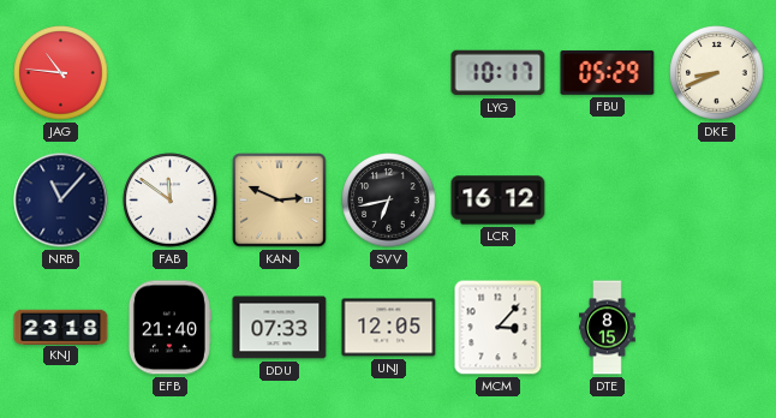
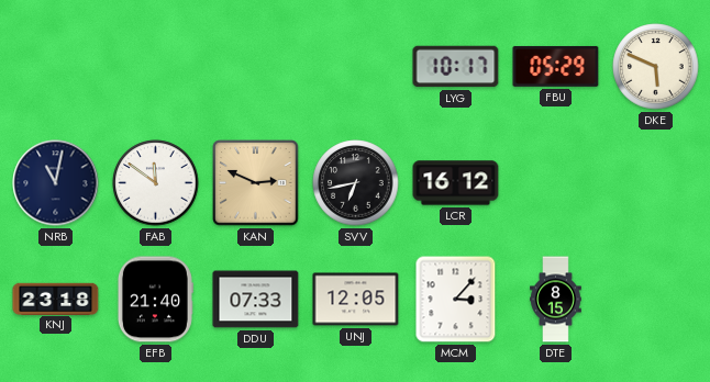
JAG: 10:46 -> none
DKE: 8:41 -> 5:49
NRB: 11:07 -> 11:02
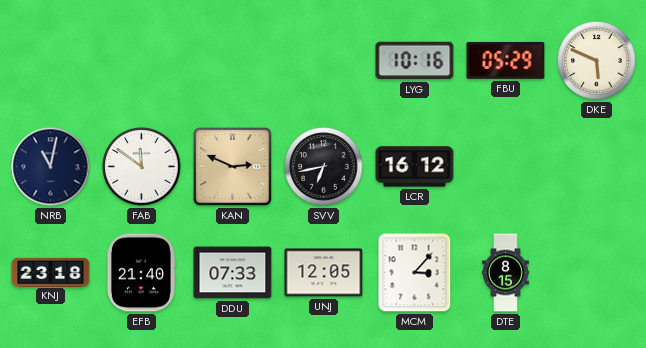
LYG: 10:17 -> 10:16
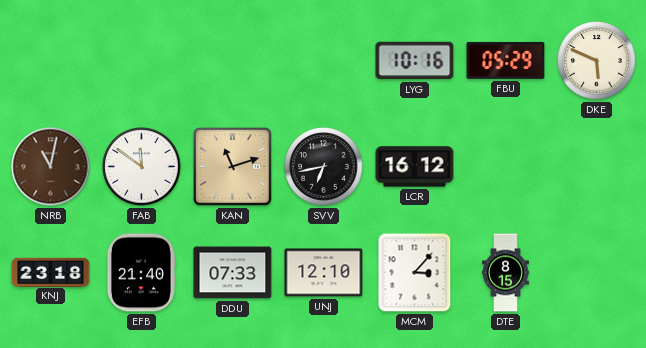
NRB dial: navy -> brown
KAN: 2:49 -> 11:12
UNJ: 12:05 -> 12:10
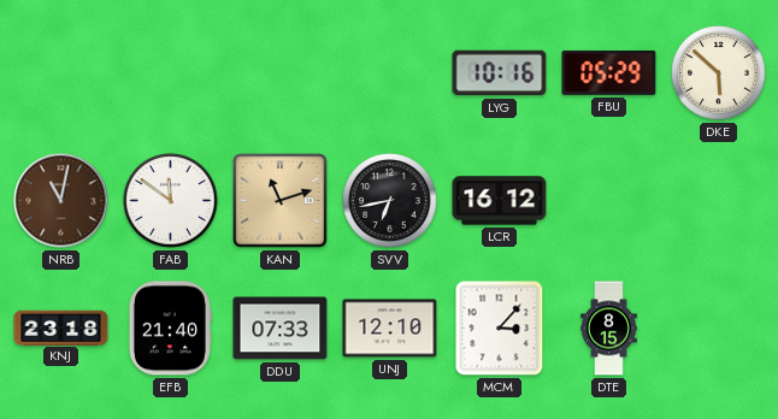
DKE: 5:49 -> 5:52
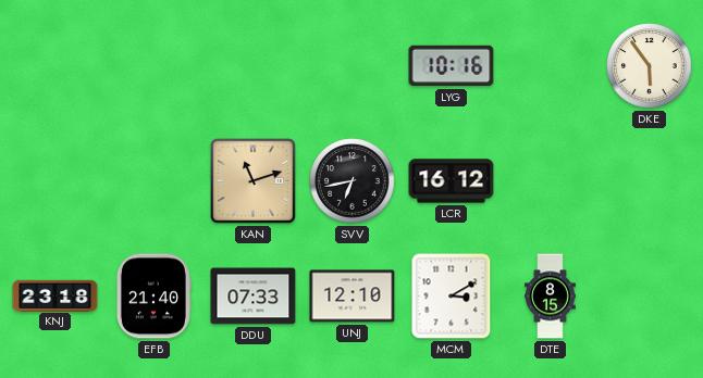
FBU: 05:29 -> none
DKE: 5:52 -> 5:54
NRB: 11:02 -> none
FAB: 11:51 -> none
MCM: 3:07 -> 3:10
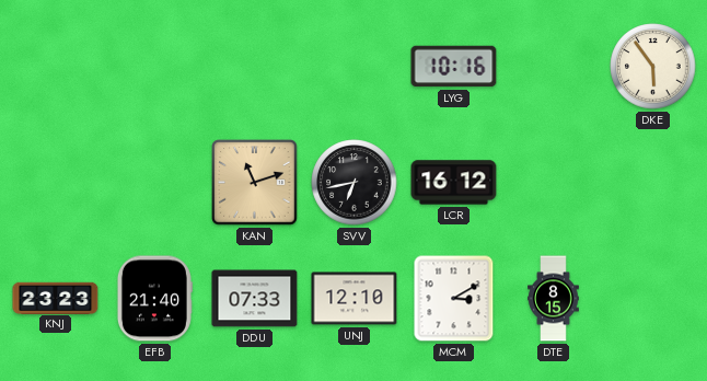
KNJ: 23:18 -> 23:23
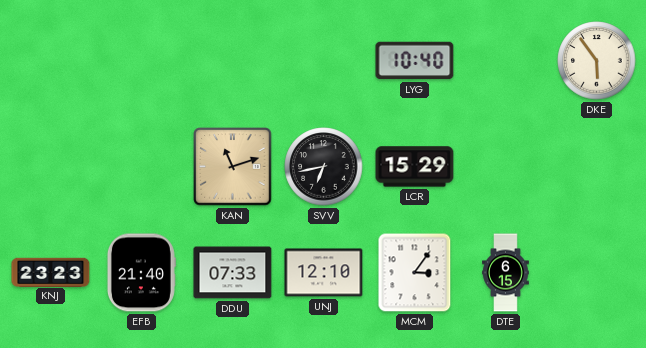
LYG: 10:16 -> 10:40
LCR: 16:12 -> 15:29
MCM: 3:10 -> 3:06
DTE: 8:15 -> 6:15
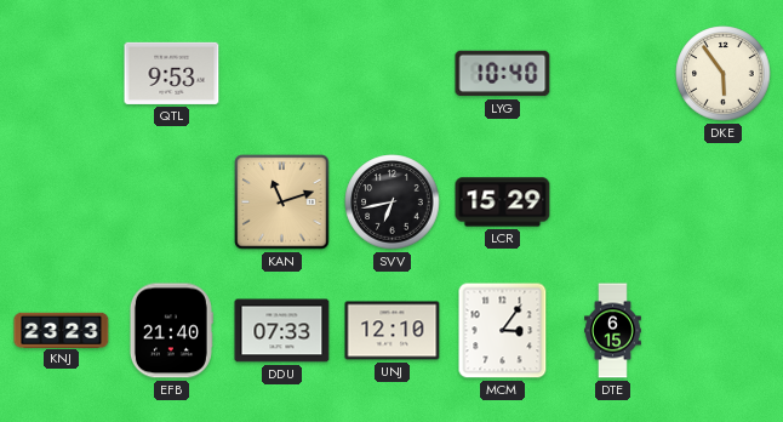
QTL: none -> 9:53
